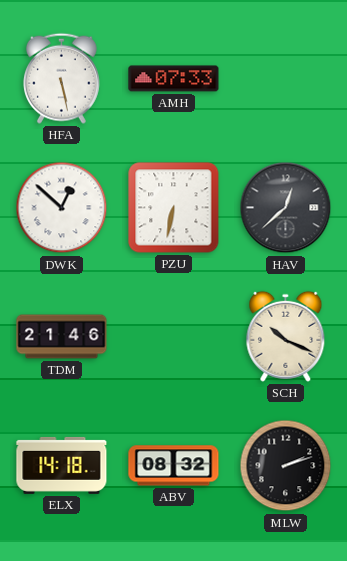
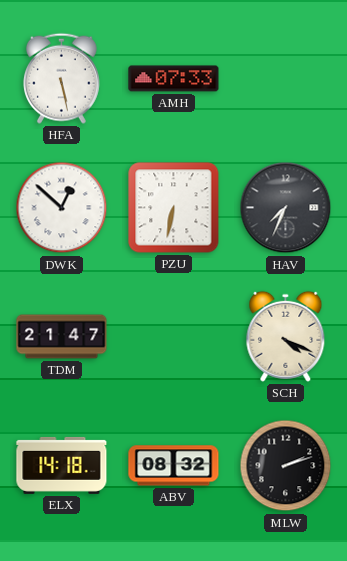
HAV: 12:38 -> 7:34
TDM: 21:46 -> 21:47
SCH: 10:19 -> 4:19
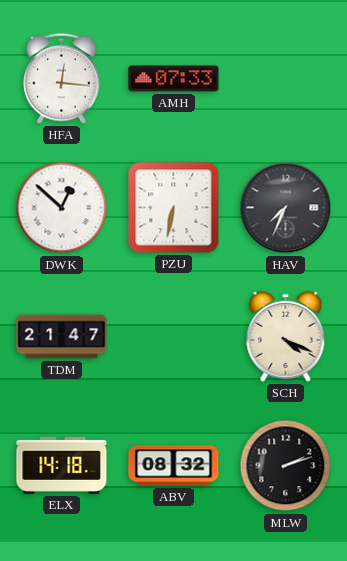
HFA: 5:28 -> 12:16
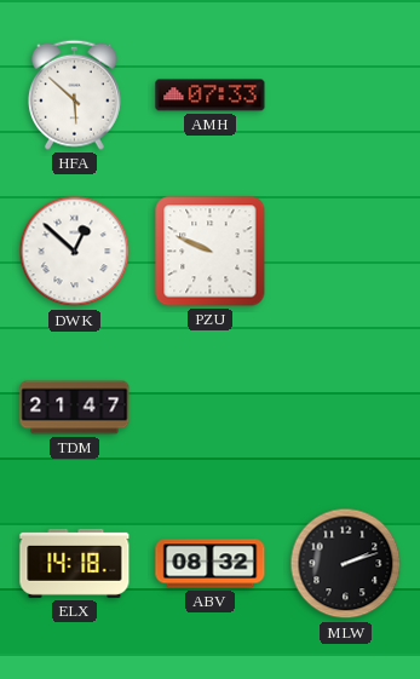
HFA: 12:16 -> 5:52
PZU: 6:32 -> 9:49
HAV: 7:34 -> none
SCH: 4:19 -> none
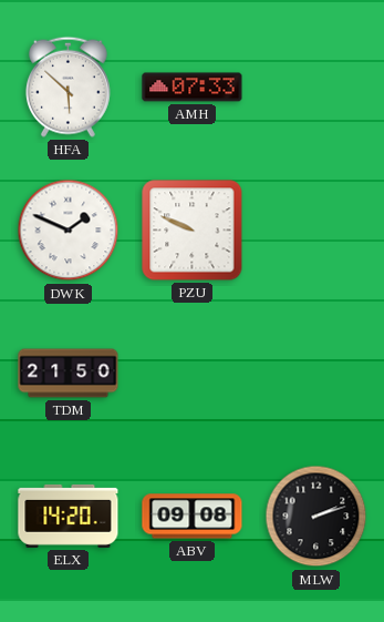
DWK: 12:52 -> 1:49
TDM: 21:47 -> 21:50
ELX: 14:18 -> 14:20
ABV: 08:32 -> 09:08
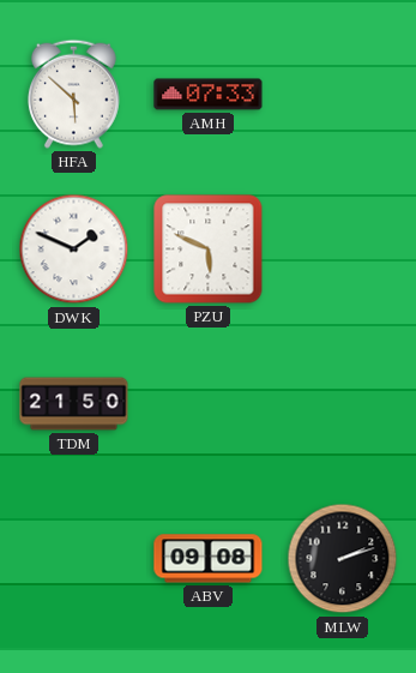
PZU: 9:49 -> 5:49
ELX: 14:20 -> none
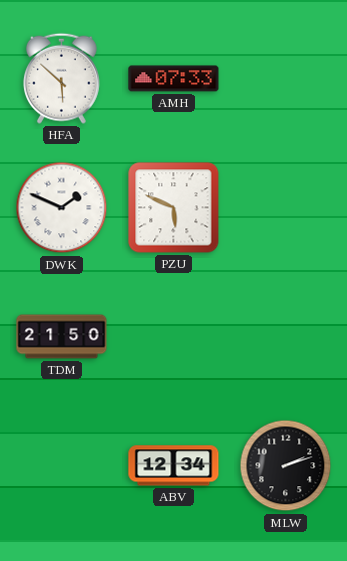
ABV: 09:08 -> 12:34
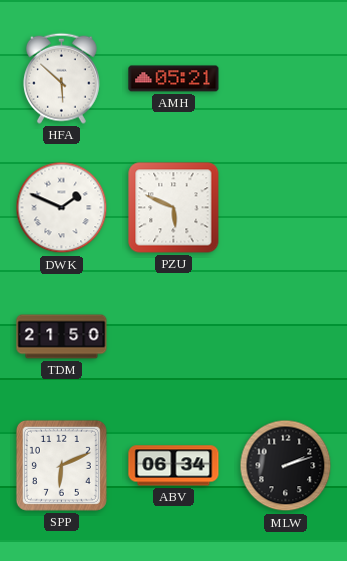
AMH: 07:33 -> 05:21
SPP: none -> 6:11
ABV: 12:34 -> 06:34
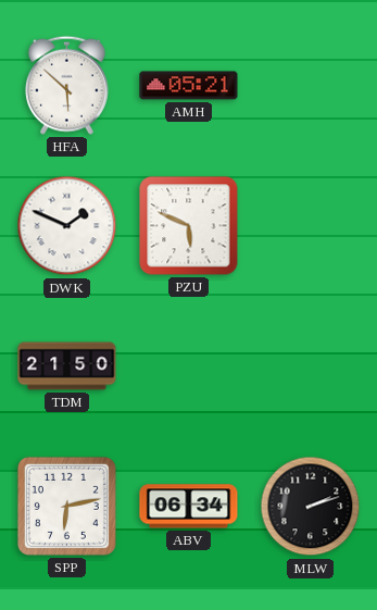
SPP: 6:11 -> 6:13
